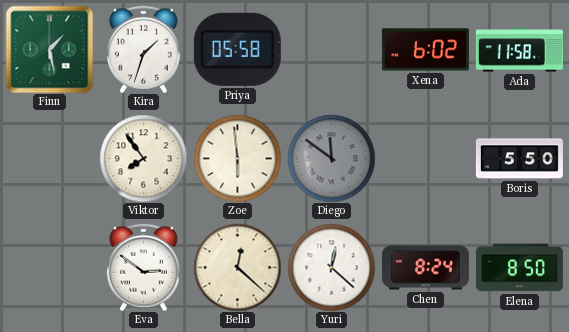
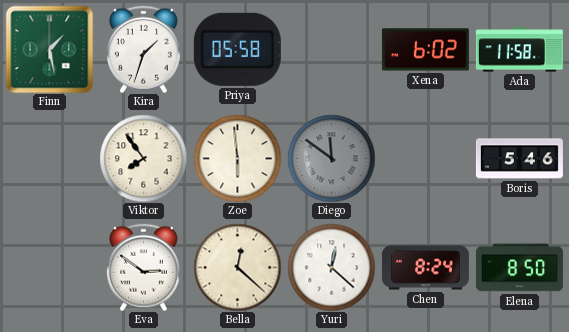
Boris: 5:50 -> 5:46
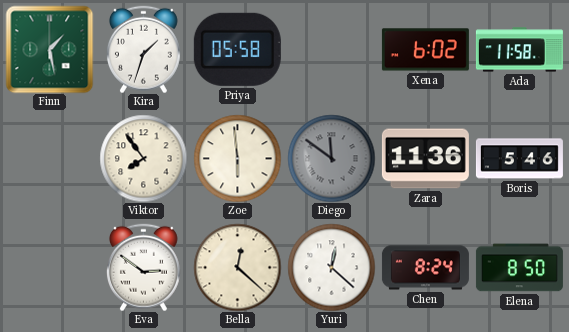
Zara: none -> 11:36
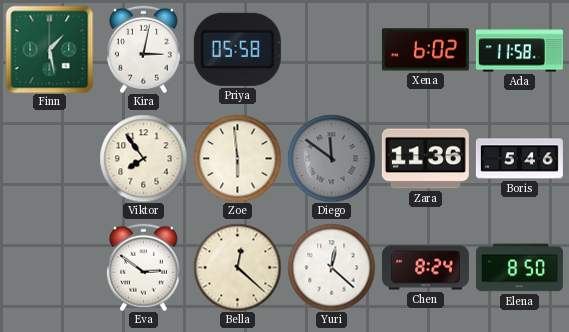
Kira: 1:33 -> 3:02
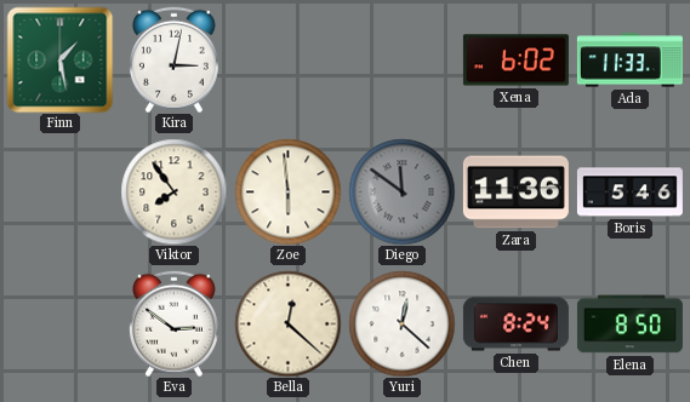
Priya: 05:58 -> none
Ada: 11:58 -> 11:33
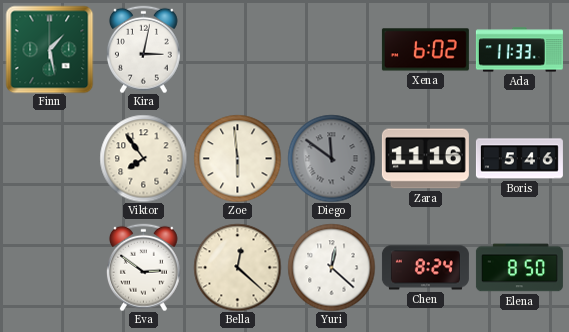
Zara: 11:36 -> 11:16
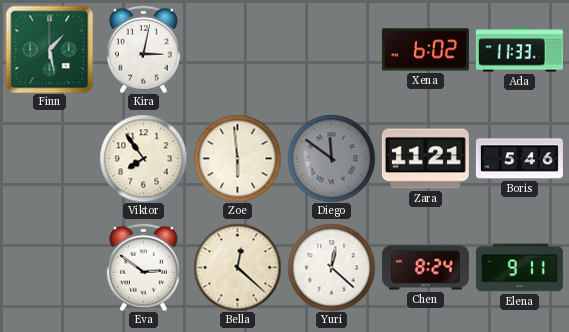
Zara: 11:16 -> 11:21
Elena: 8:50 -> 9:11
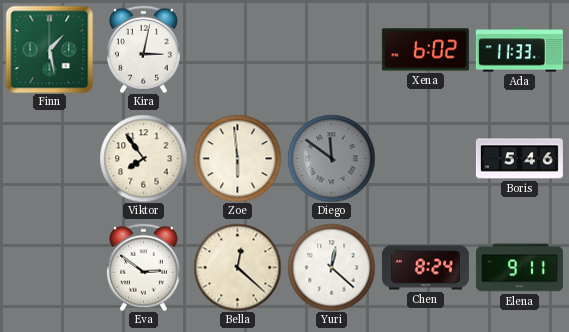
Zara: 11:21 -> none
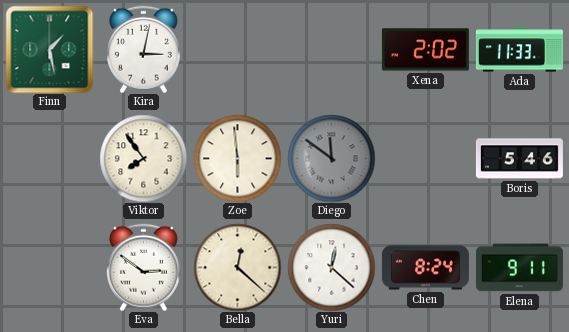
Xena: 6:02 -> 2:02
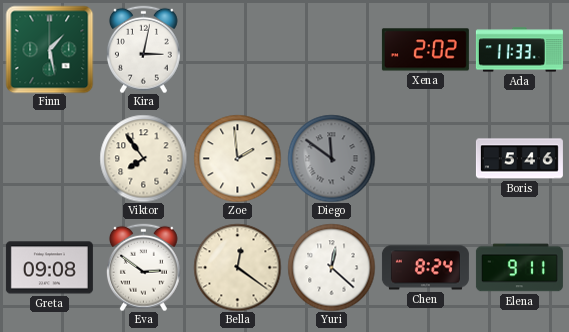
Zoe: 5:59 -> 1:59
Greta: none -> 09:08
Bella: 12:22 -> 12:21
